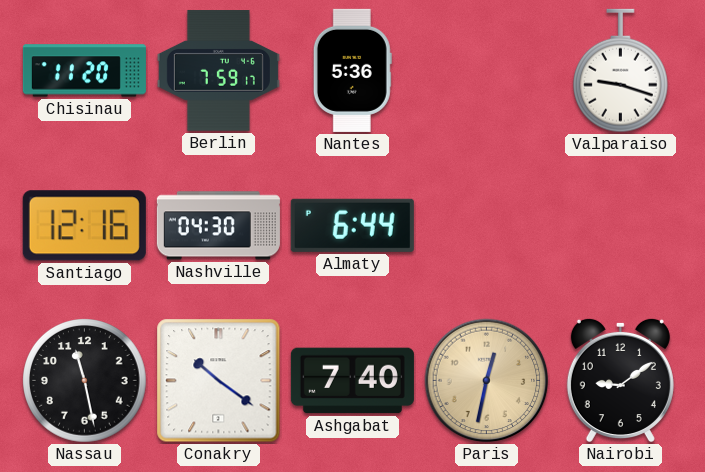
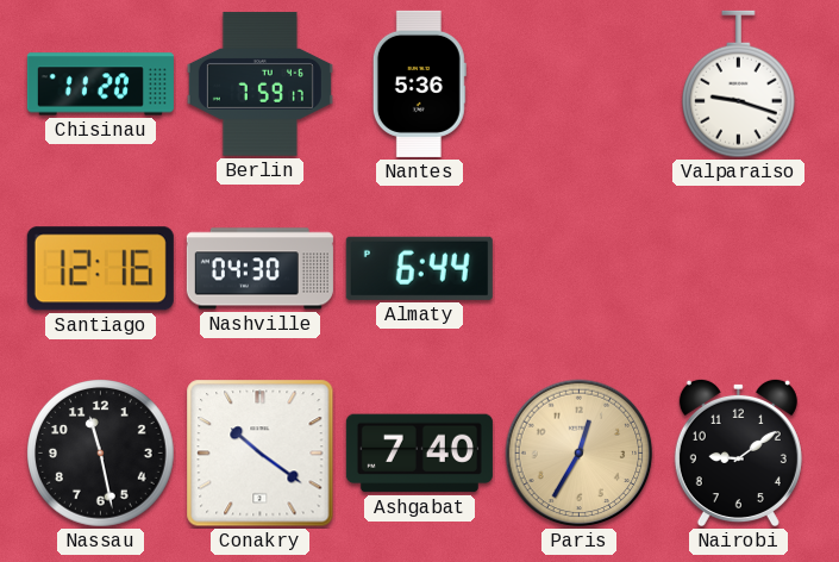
Paris: 12:32 -> 12:35
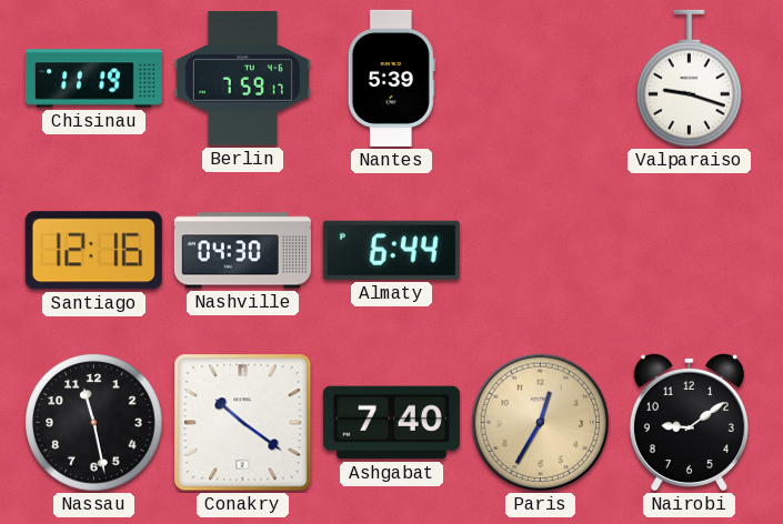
Chisinau: 11:20 -> 11:19
Nantes: 5:36 -> 5:39
